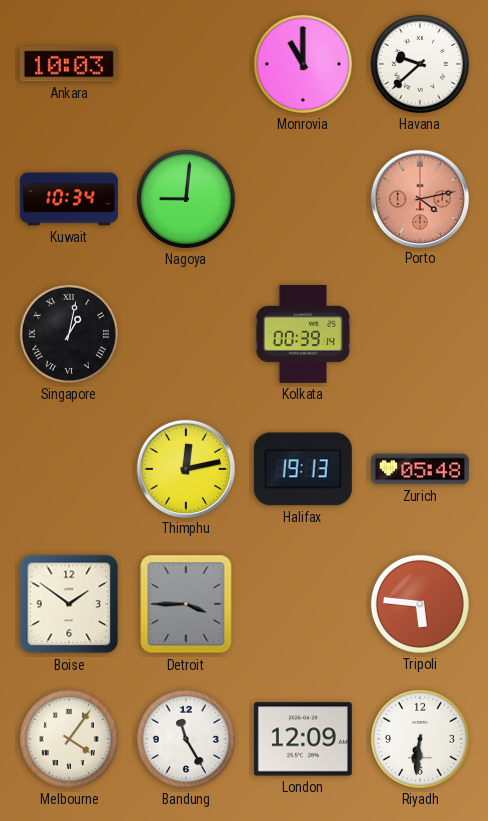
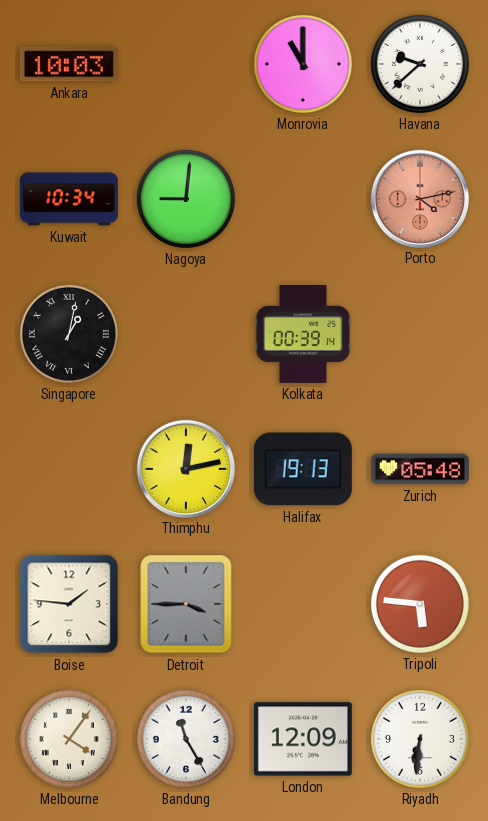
Boise: 1:51 -> 1:46
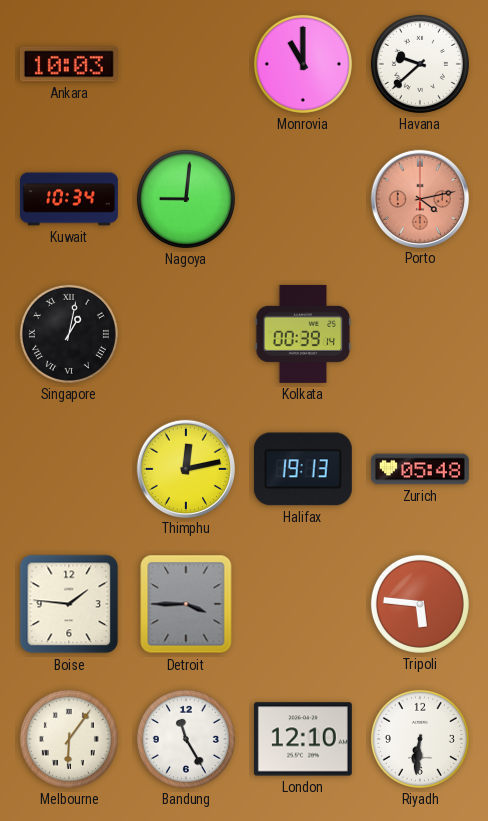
Melbourne: 4:06 -> 6:06
London: 12:09 -> 12:10
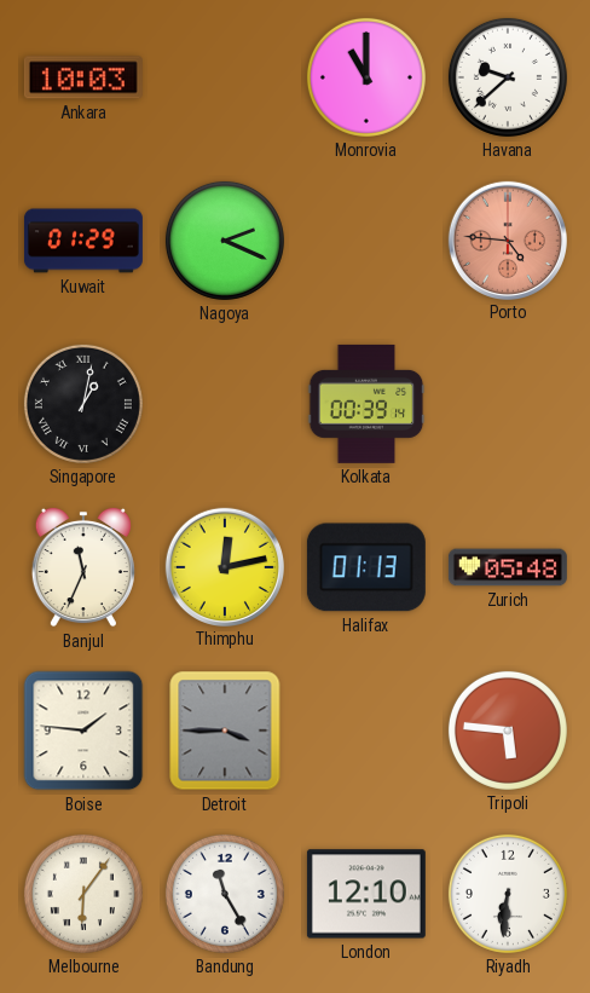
Kuwait: 10:34 -> 01:29
Nagoya: 9:01 -> 2:19
Porto: 4:13 -> 4:46
Banjul: none -> 11:34
Halifax: 19:13 -> 01:13
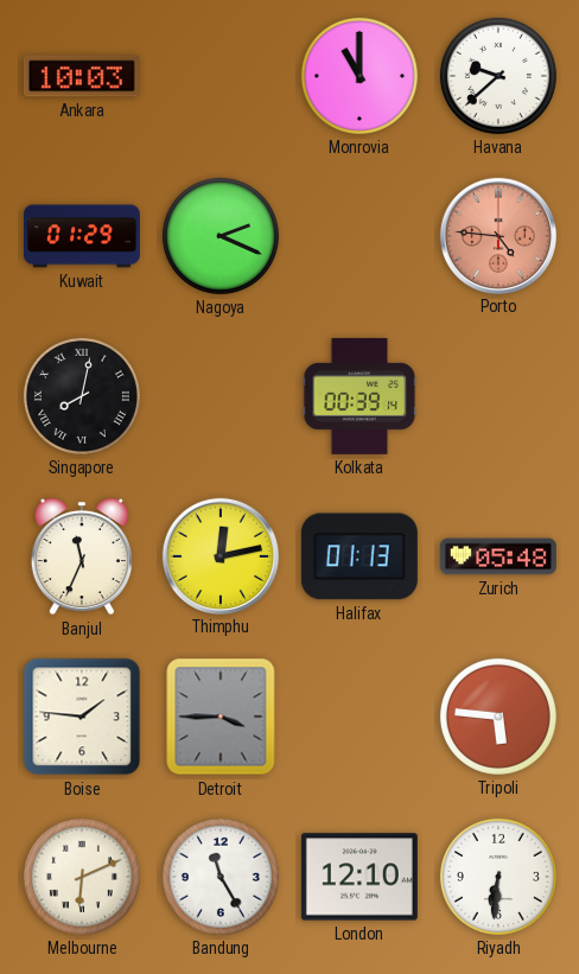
Singapore: 1:02 -> 8:02
Melbourne: 6:06 -> 6:11
